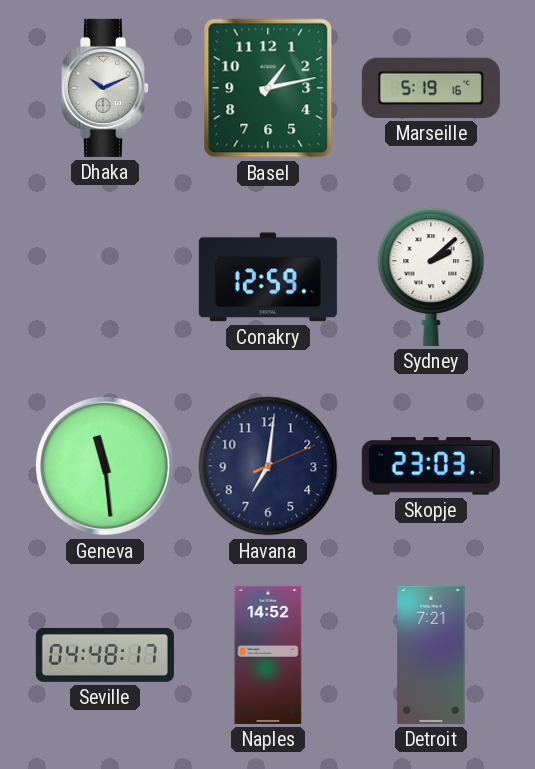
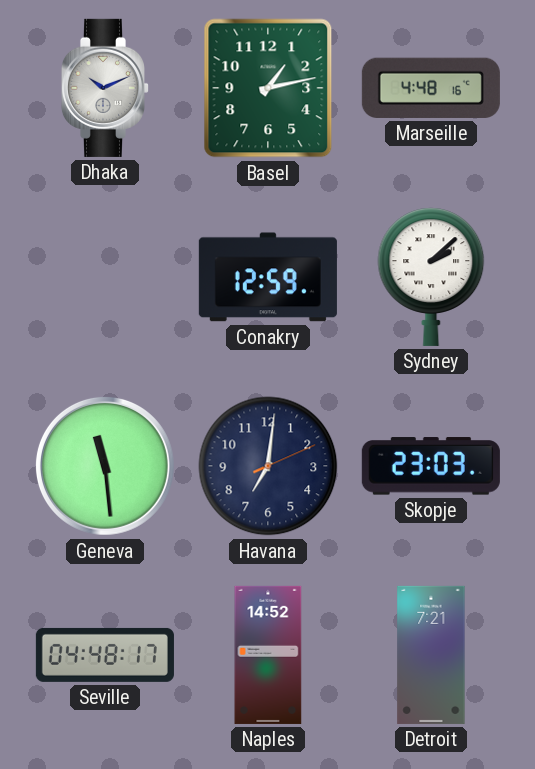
Marseille: 5:19 -> 4:48
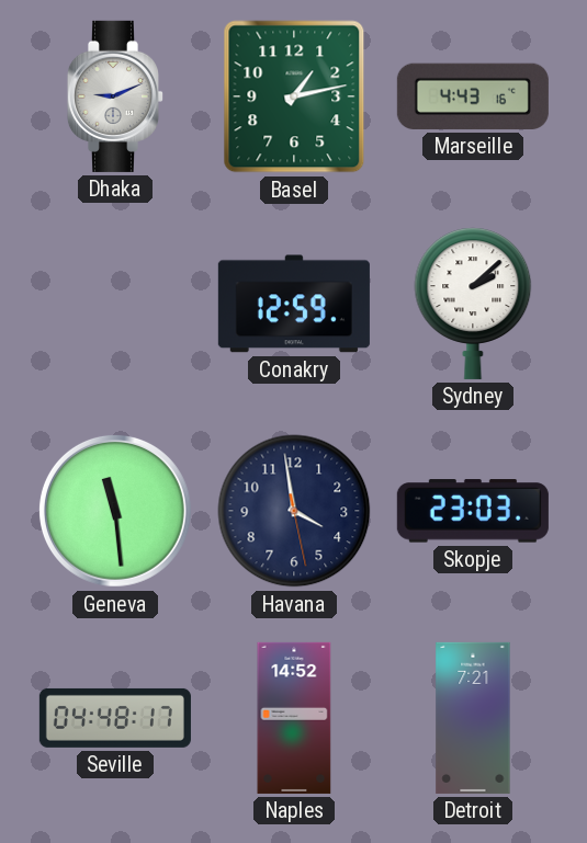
Dhaka: 10:11 -> 9:11
Marseille: 4:48 -> 4:43
Havana: 7:01 -> 3:58
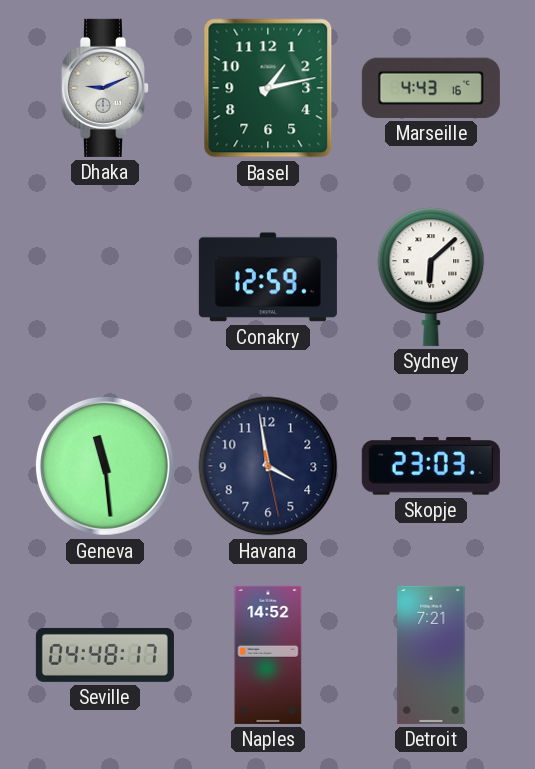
Sydney: 2:08 -> 6:08
